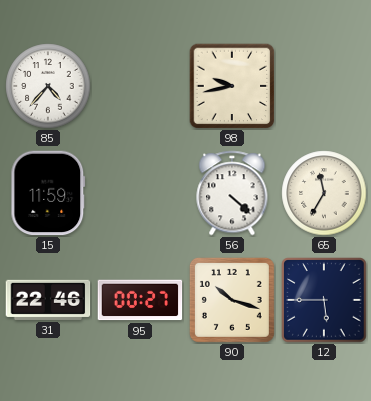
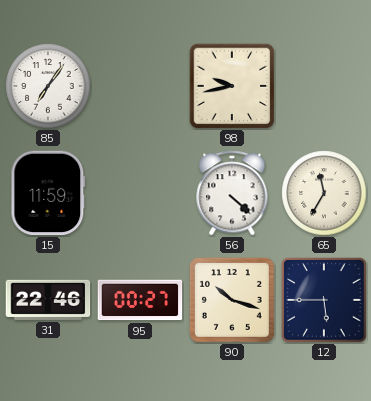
85: 4:37 -> 7:06
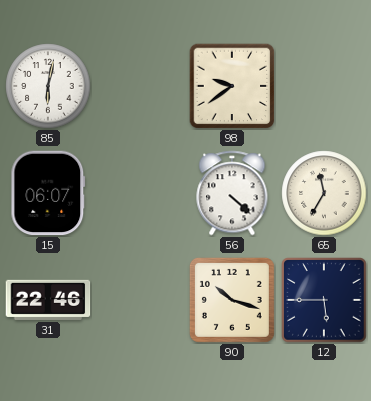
85: 7:06 -> 6:02
98: 9:43 -> 9:39
15: 11:59 -> 06:07
95: 00:27 -> none
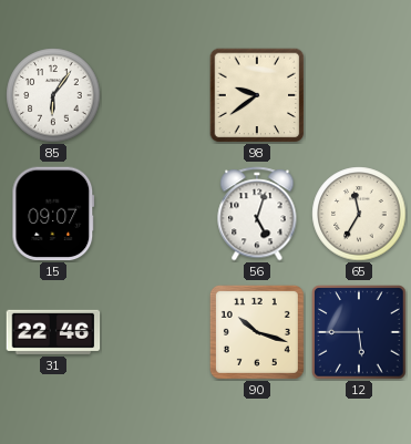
85: 6:02 -> 6:06
15: 06:07 -> 09:07
56: 4:22 -> 5:03
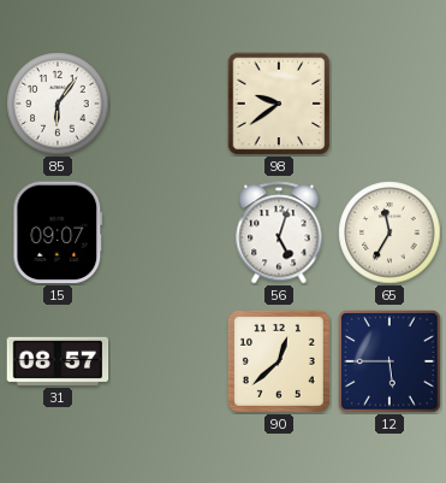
31: 22:46 -> 08:57
90: 10:18 -> 12:38
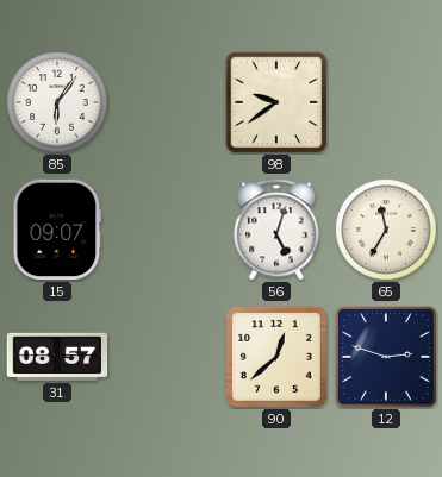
12: 5:45 -> 2:48
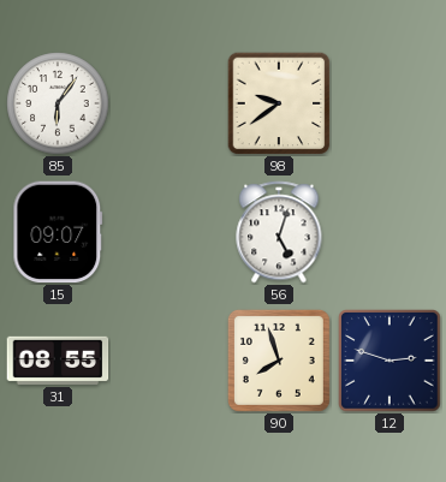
65: 11:35 -> none
31: 08:57 -> 08:55
90: 12:38 -> 7:57
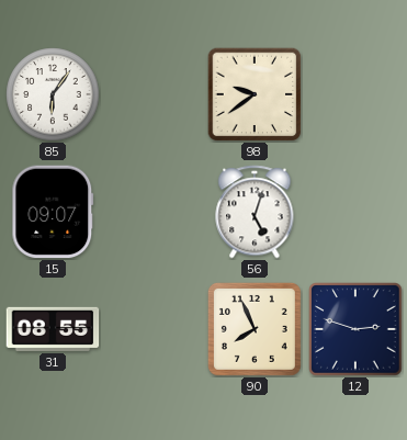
90: 7:57 -> 7:56
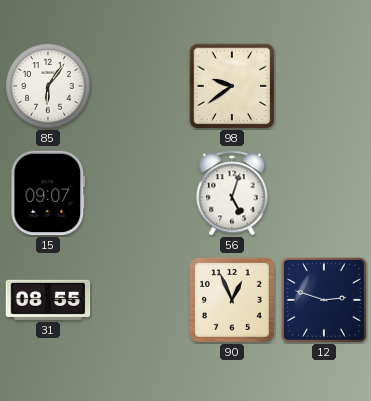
90: 7:56 -> 12:56
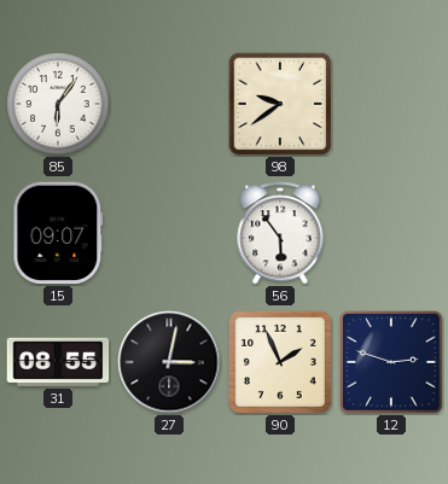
56: 5:03 -> 5:54
27: none -> 3:02
90: 12:56 -> 1:56
